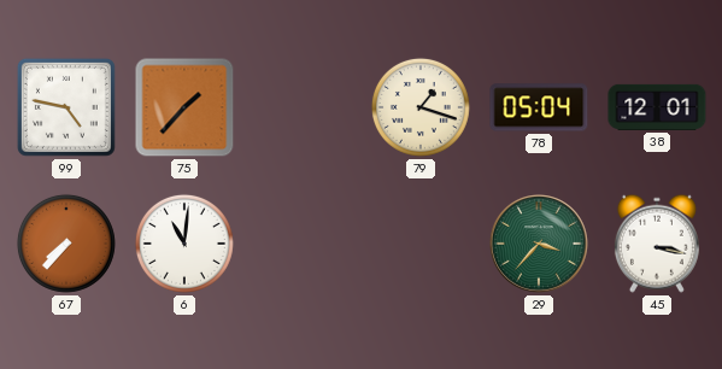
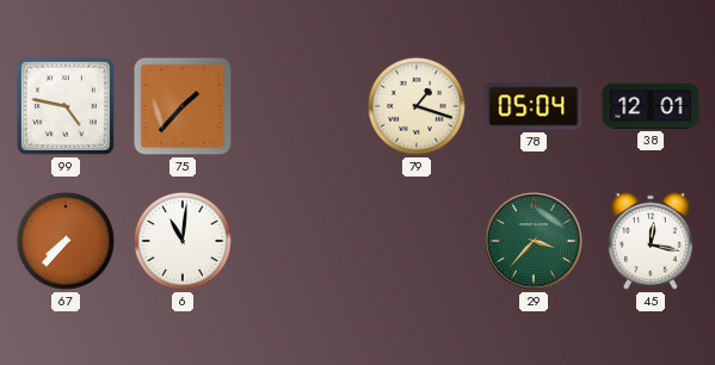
45: 3:17 -> 12:17
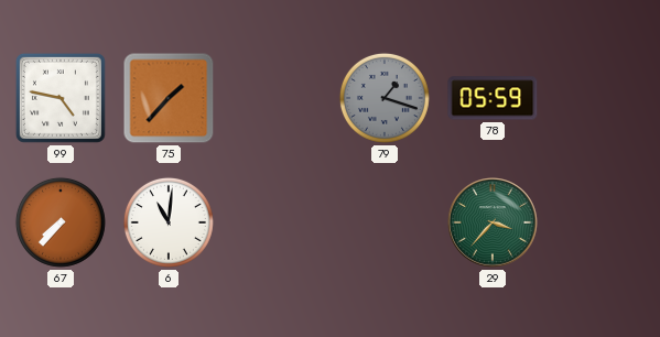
79 dial: cream -> grey
78: 05:04 -> 05:59
38: 12:01 -> none
45: 12:17 -> none
